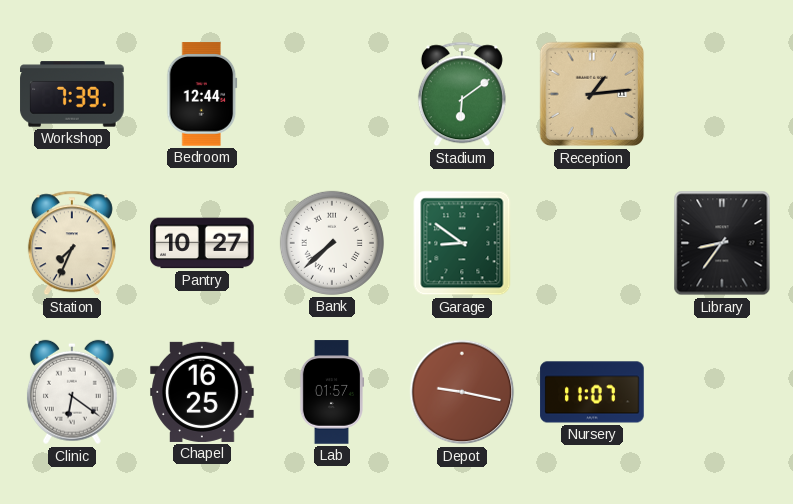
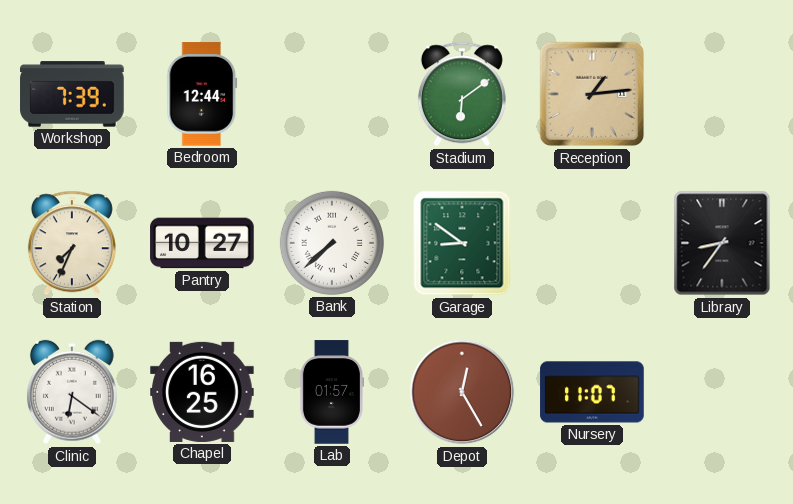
Depot: 9:17 -> 12:25
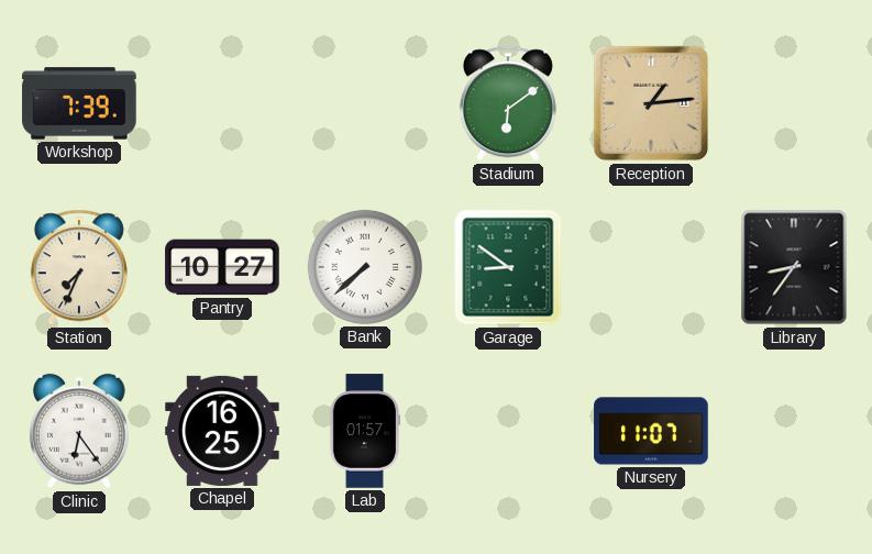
Bedroom: 12:44 -> none
Clinic: 6:21 -> 6:24
Depot: 12:25 -> none
